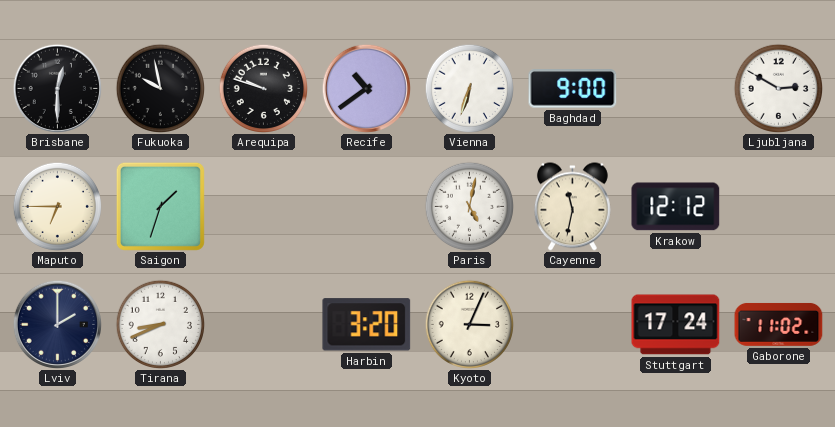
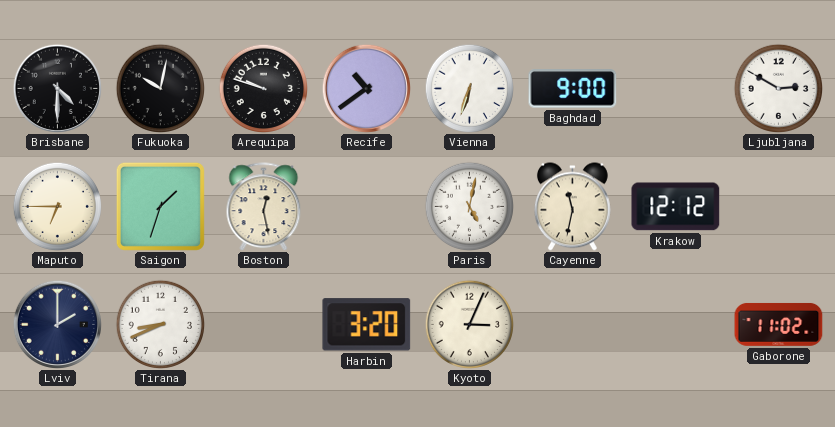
Brisbane: 12:30 -> 4:30
Fukuoka: 9:58 -> 10:02
Boston: none -> 12:28
Stuttgart: 17:24 -> none
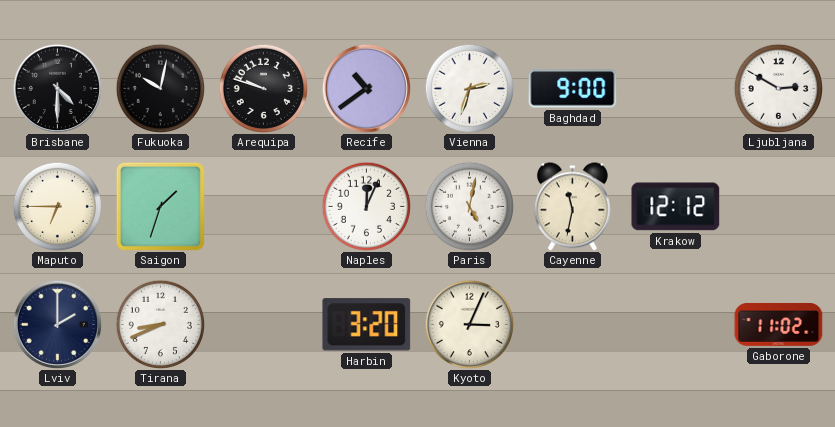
Vienna: 6:33 -> 2:33
Boston: 12:28 -> none
Naples: none -> 12:04
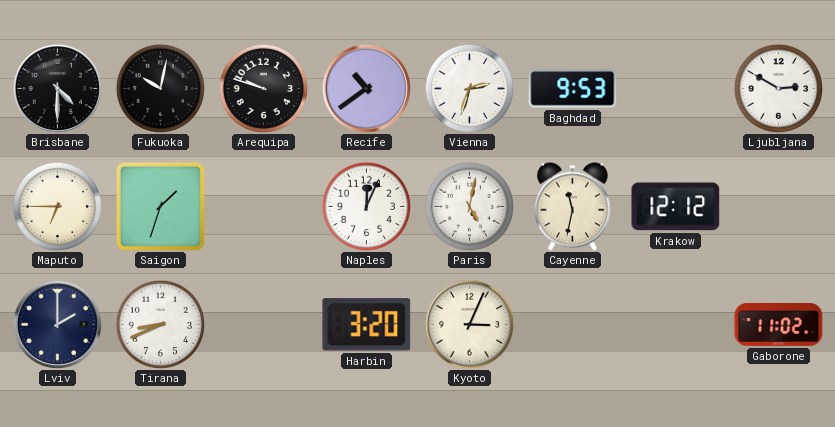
Baghdad: 9:00 -> 9:53
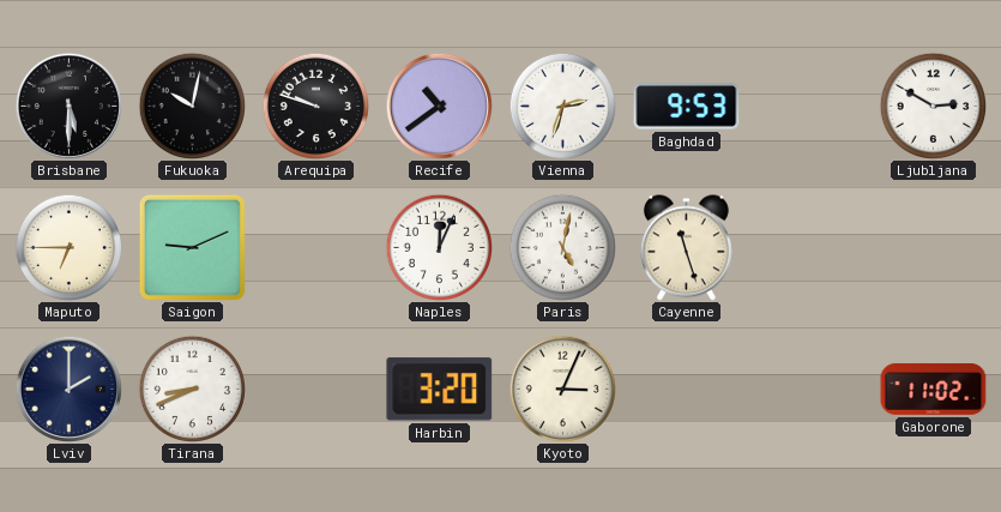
Brisbane: 4:30 -> 5:30
Saigon: 1:33 -> 9:11
Cayenne: 11:32 -> 11:27
Krakow: 12:12 -> none
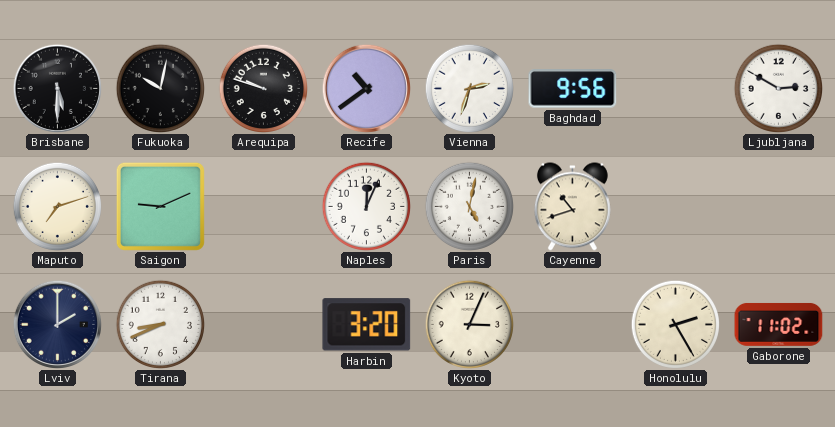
Baghdad: 9:53 -> 9:56
Maputo: 6:45 -> 7:12
Cayenne: 11:27 -> 10:42
Honolulu: none -> 2:25
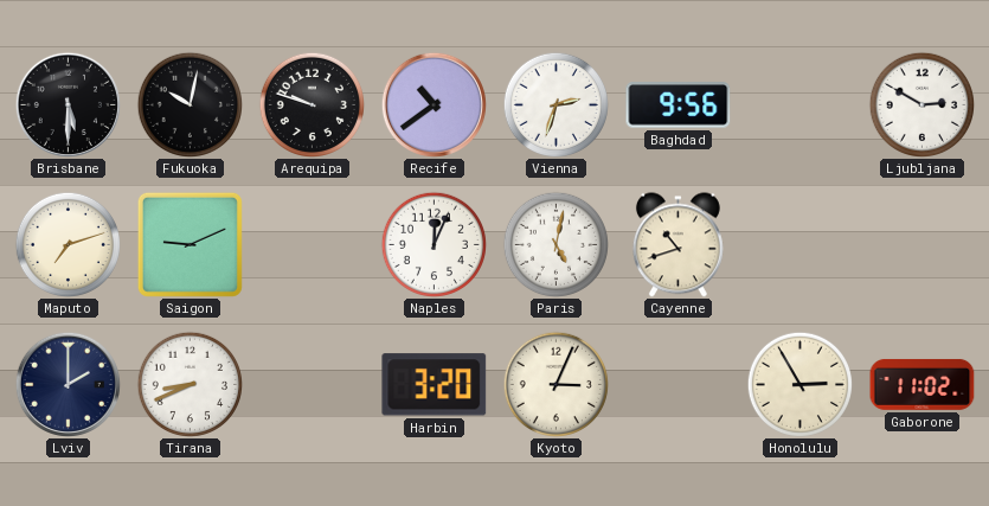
Honolulu: 2:25 -> 2:55
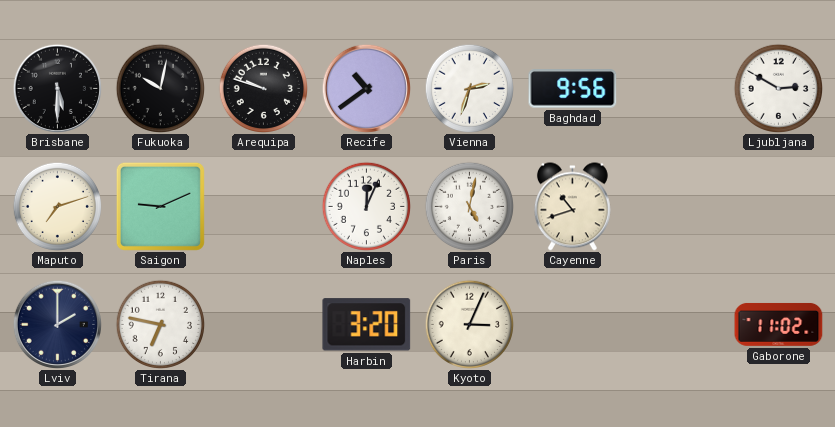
Tirana: 8:41 -> 6:47
Honolulu: 2:55 -> none
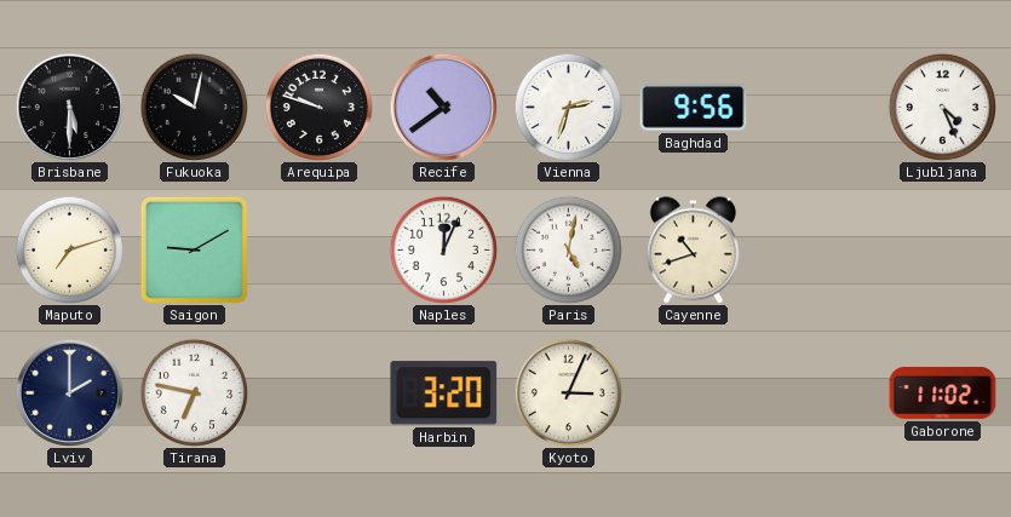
Ljubljana: 2:50 -> 4:26
Saigon: 9:11 -> 9:10
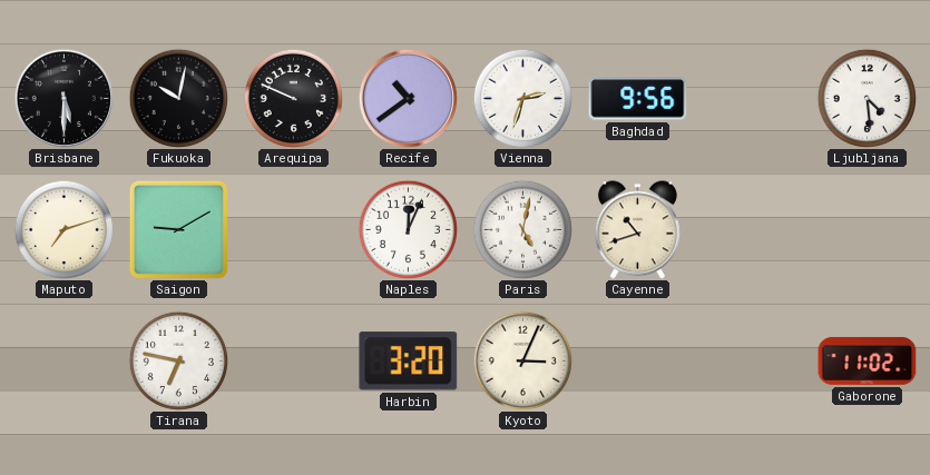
Arequipa: 9:48 -> 9:49
Ljubljana: 4:26 -> 4:29
Lviv: 2:00 -> none
